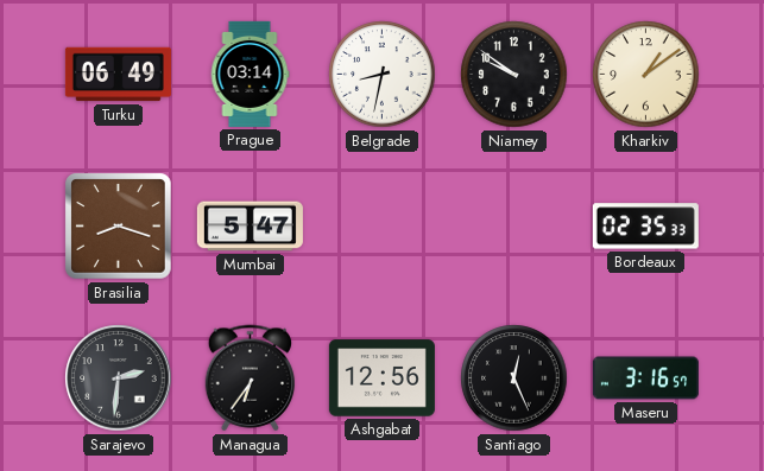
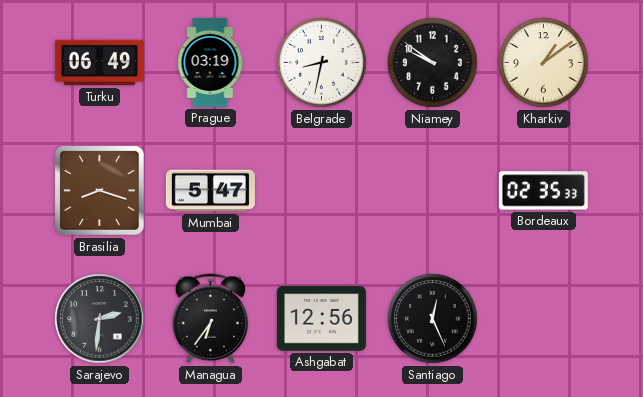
Prague: 03:14 -> 03:19
Maseru: 3:16 -> none
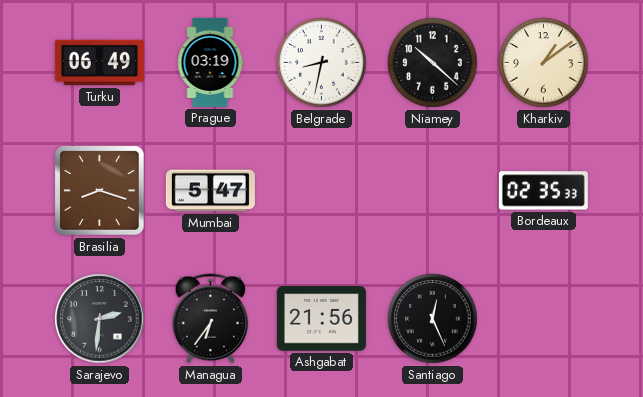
Niamey: 9:51 -> 10:22
Ashgabat: 12:56 -> 21:56
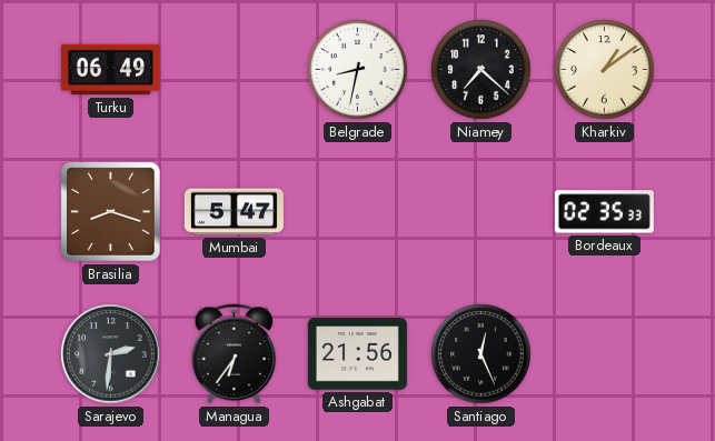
Prague: 03:19 -> none
Niamey: 10:22 -> 7:22
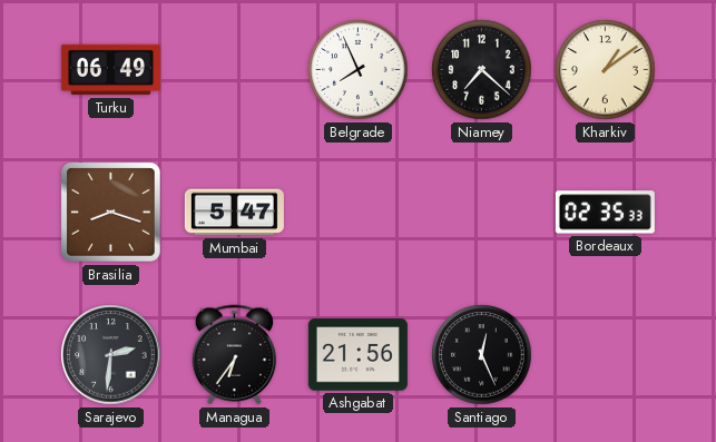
Belgrade: 8:32 -> 7:56
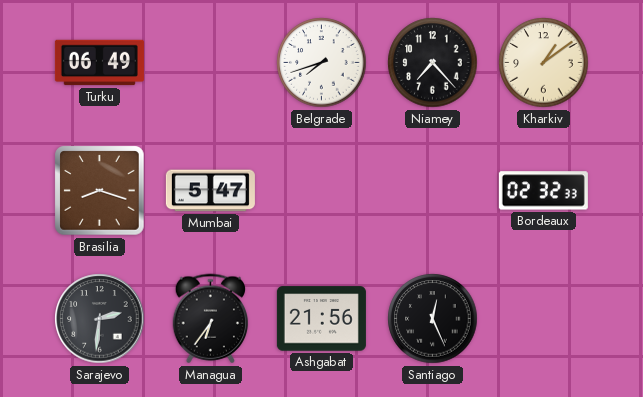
Belgrade: 7:56 -> 7:42
Niamey: 7:22 -> 7:23
Bordeaux: 02:35 -> 02:32
